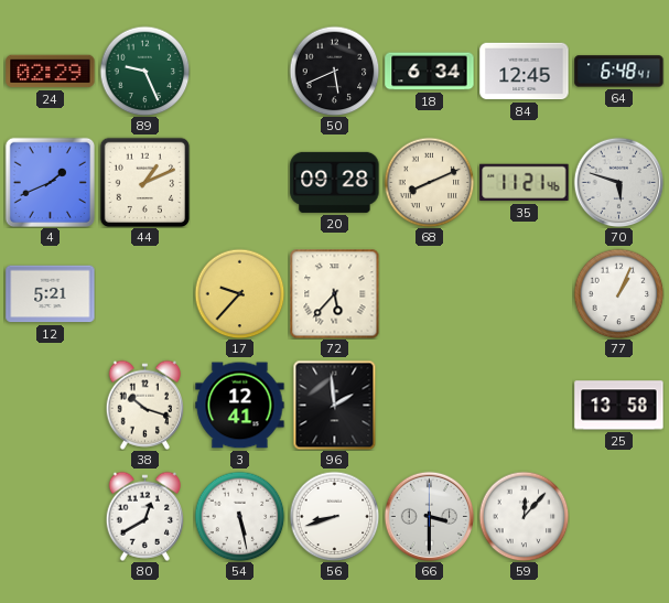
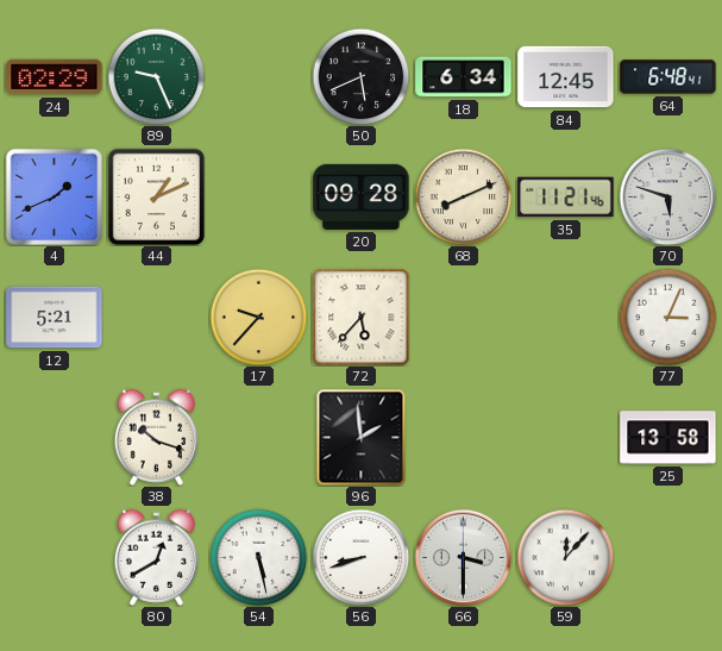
77: 1:04 -> 3:04
3: 12:41 -> none
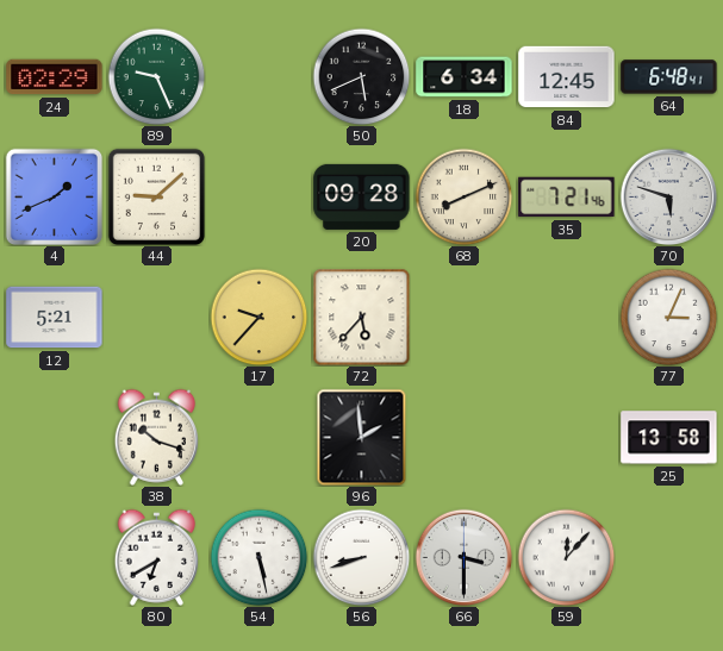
44: 1:11 -> 9:08
35: 11:21 -> 7:21
80: 12:40 -> 6:40
